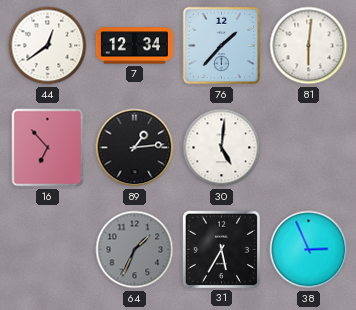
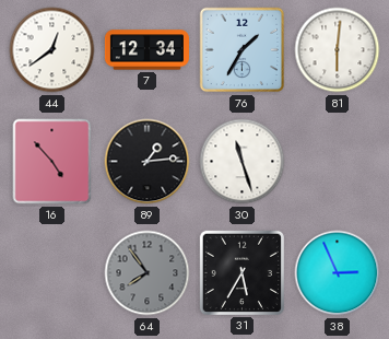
76: 1:37 -> 1:35
16: 6:53 -> 4:53
30: 5:01 -> 11:27
64: 1:34 -> 7:54
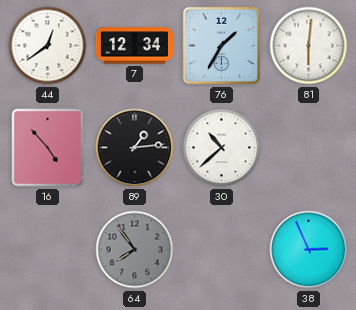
30: 11:27 -> 10:38
31: 5:35 -> none
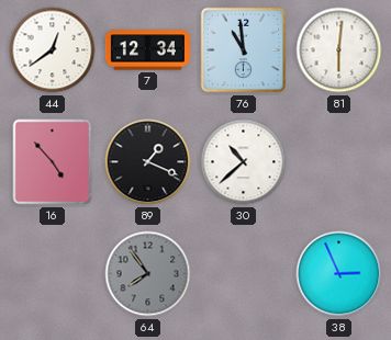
76: 1:35 -> 10:59
89: 1:14 -> 1:19
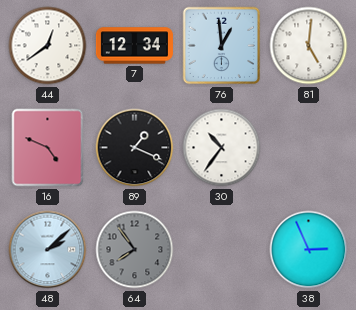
76: 10:59 -> 12:59
81: 6:01 -> 5:01
16: 4:53 -> 4:49
30: 10:38 -> 10:36
48: none -> 2:08
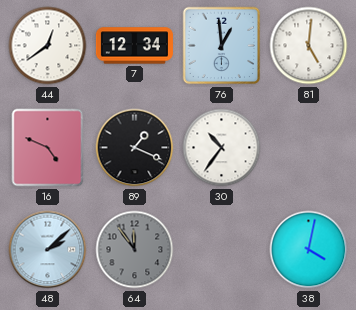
64: 7:54 -> 11:54
38: 2:56 -> 4:02
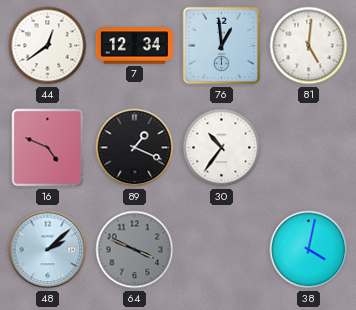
64: 11:54 -> 3:49
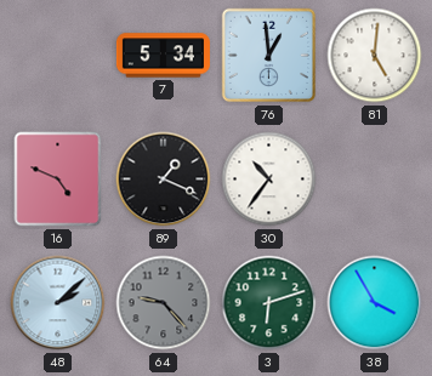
44: 12:39 -> none
7: 12:34 -> 5:34
64: 3:49 -> 9:23
3: none -> 6:12
38: 4:02 -> 3:55
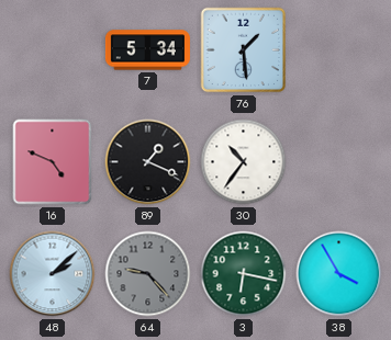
76: 12:59 -> 1:29
81: 5:01 -> none
3: 6:12 -> 6:17
